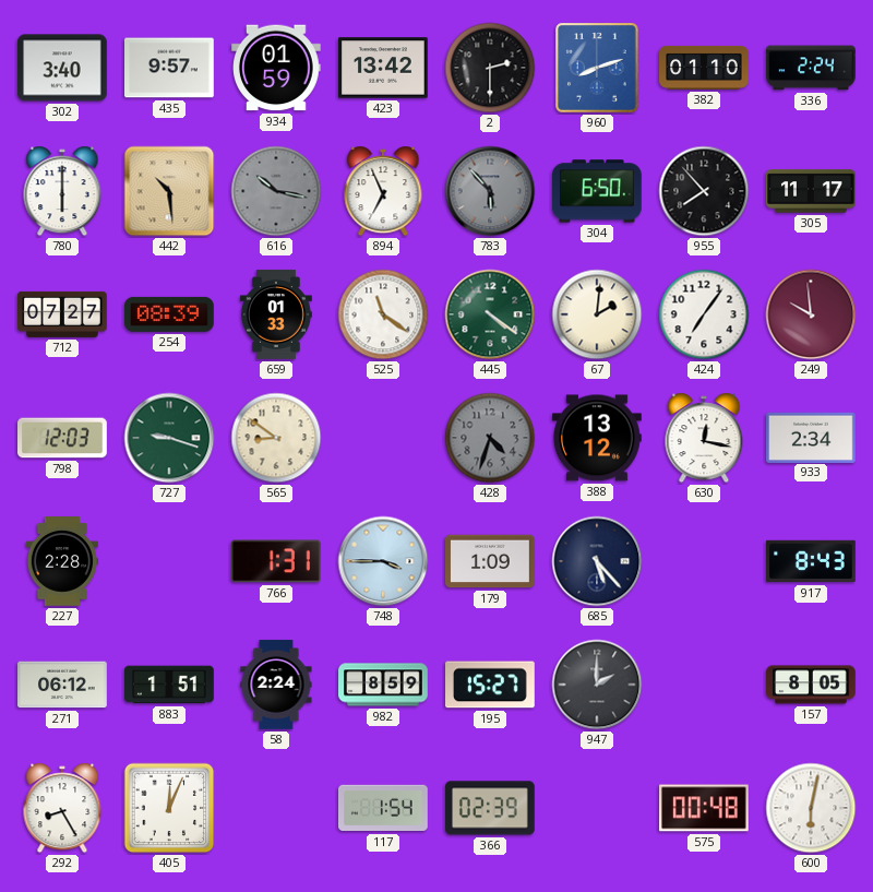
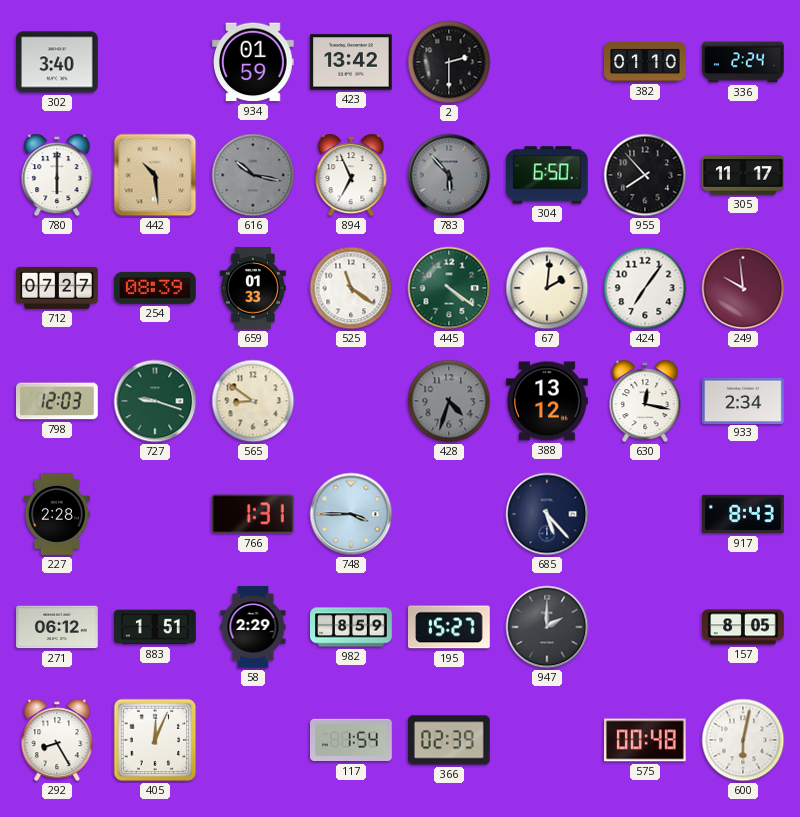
435: 9:57 -> none
960: 8:12 -> none
179: 1:09 -> none
58: 2:24 -> 2:29
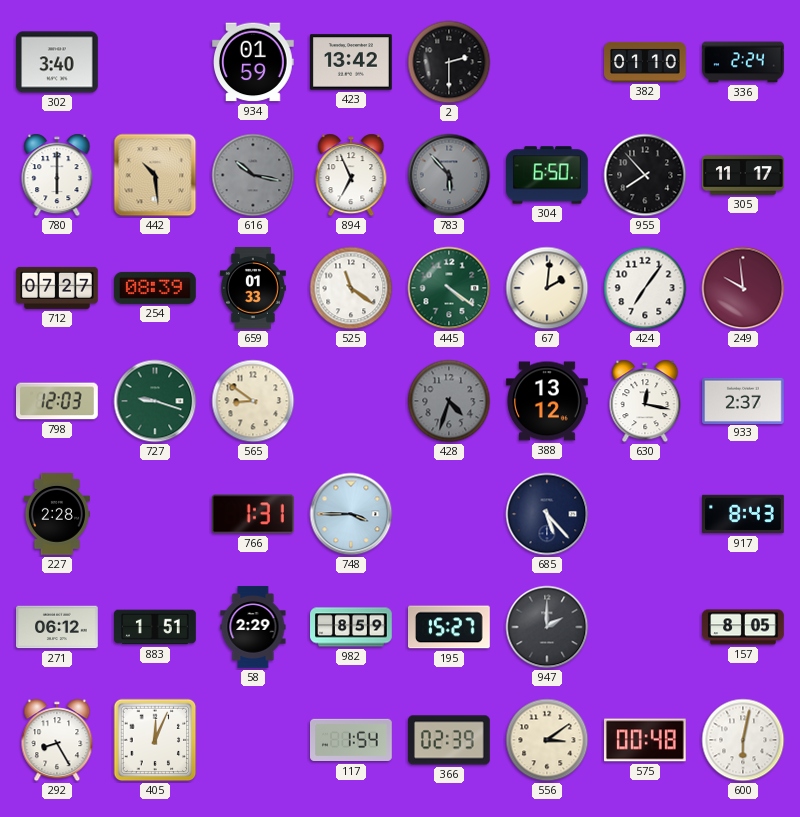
933: 2:34 -> 2:37
556: none -> 3:09
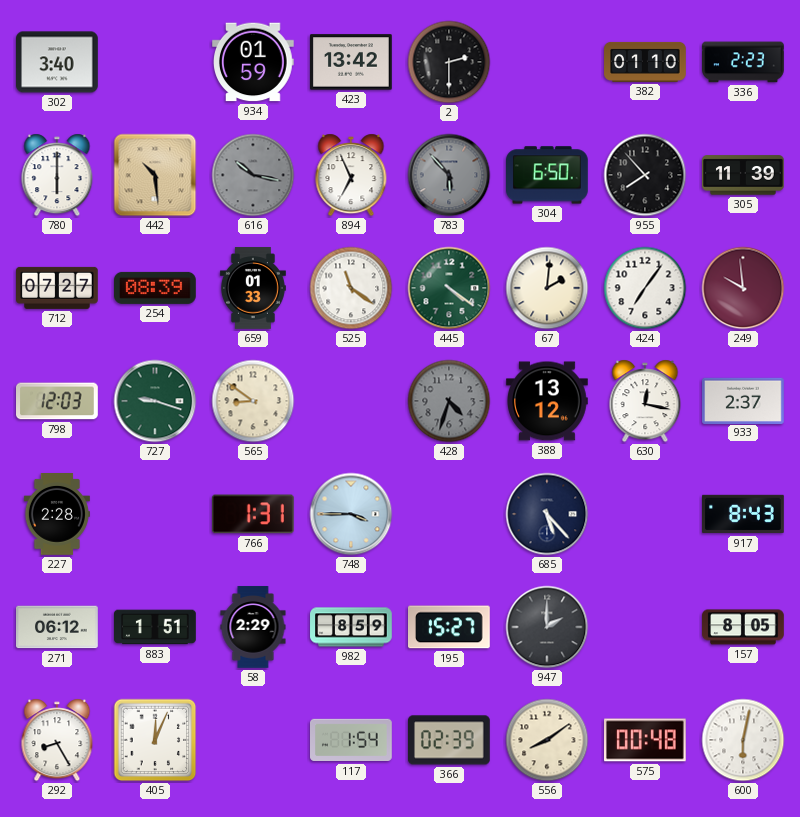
336: 2:24 -> 2:23
305: 11:17 -> 11:39
556: 3:09 -> 8:09
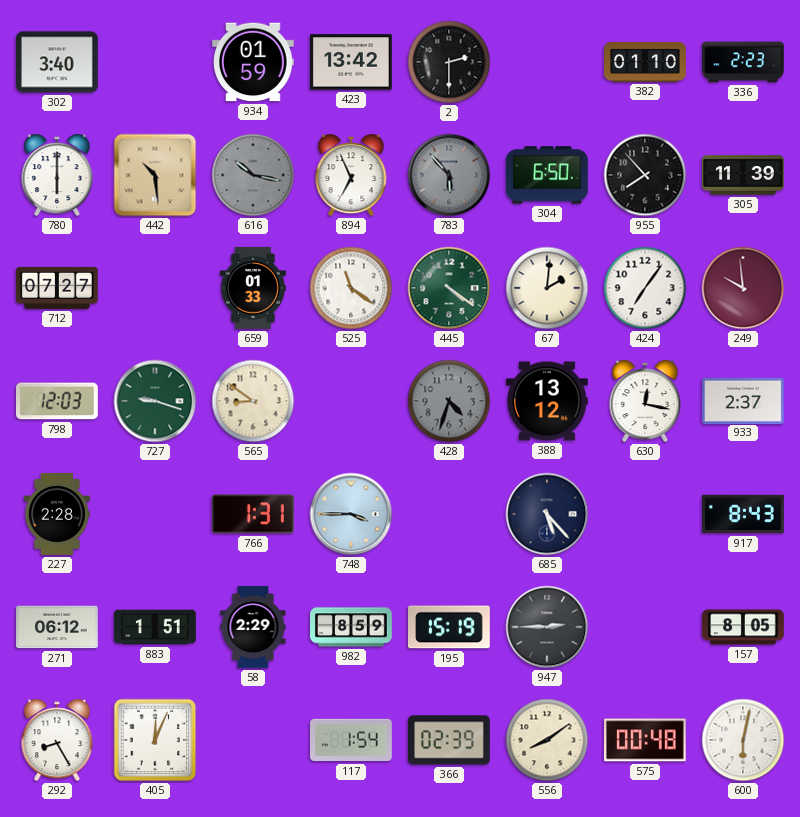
254: 08:39 -> none
195: 15:27 -> 15:19
947: 2:00 -> 2:45
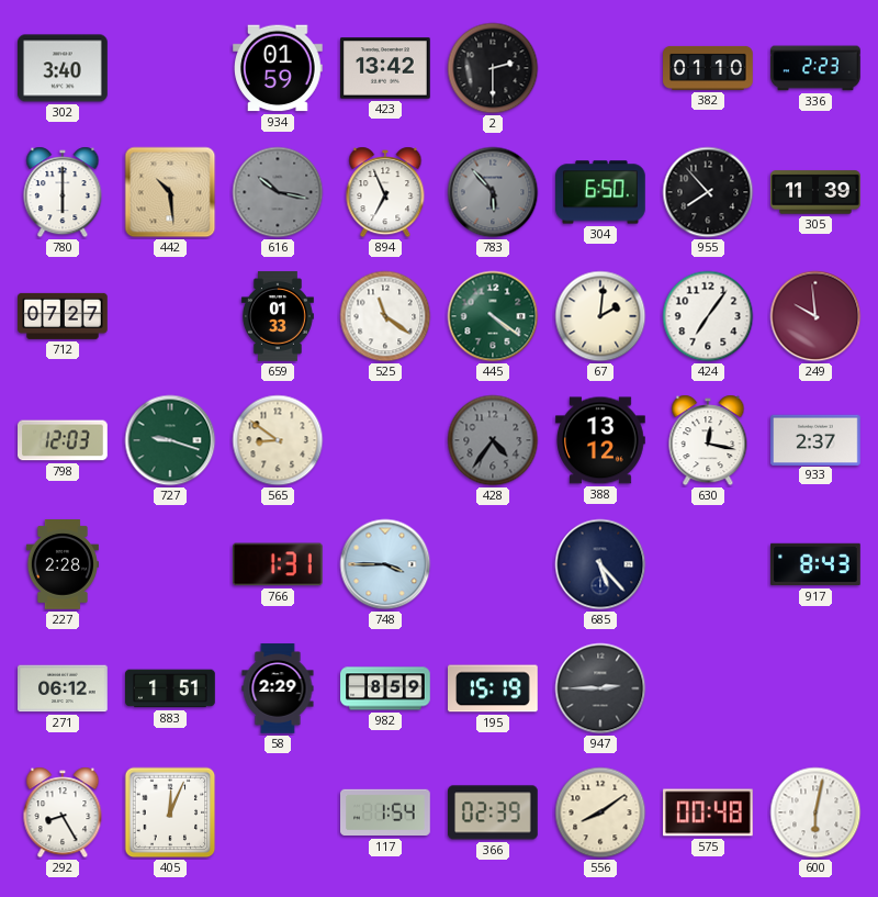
428: 4:33 -> 4:36
157: 8:05 -> none
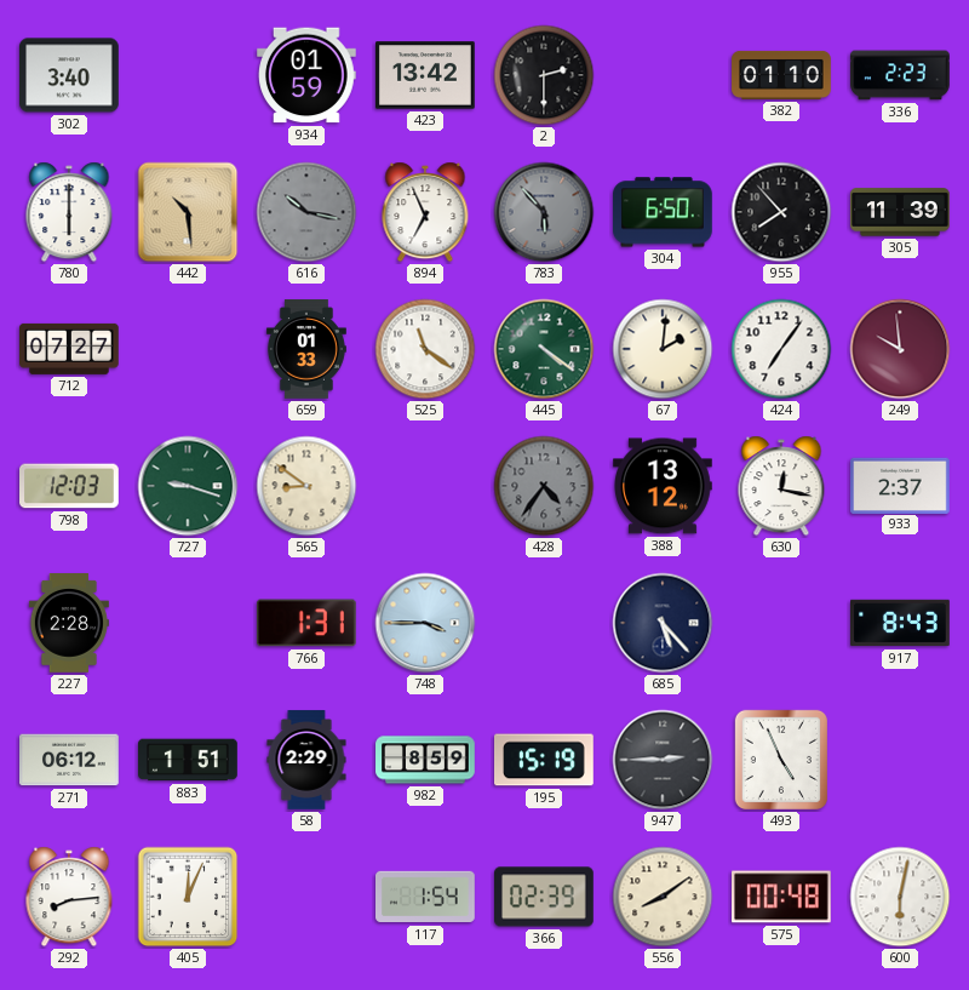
493: none -> 4:56
292: 8:25 -> 8:14
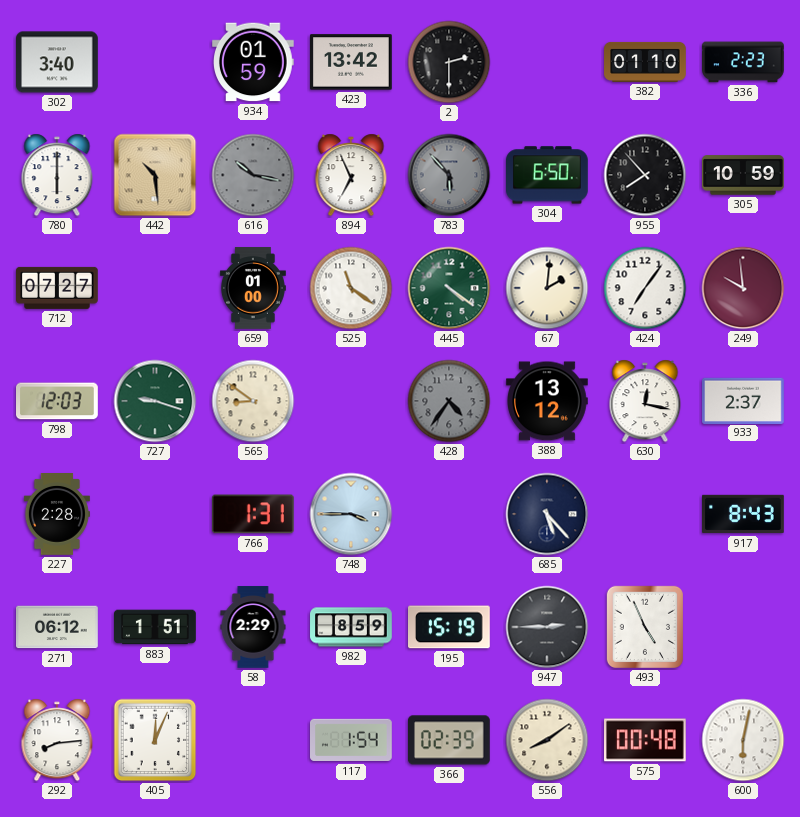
305: 11:39 -> 10:59
659: 01:33 -> 01:00
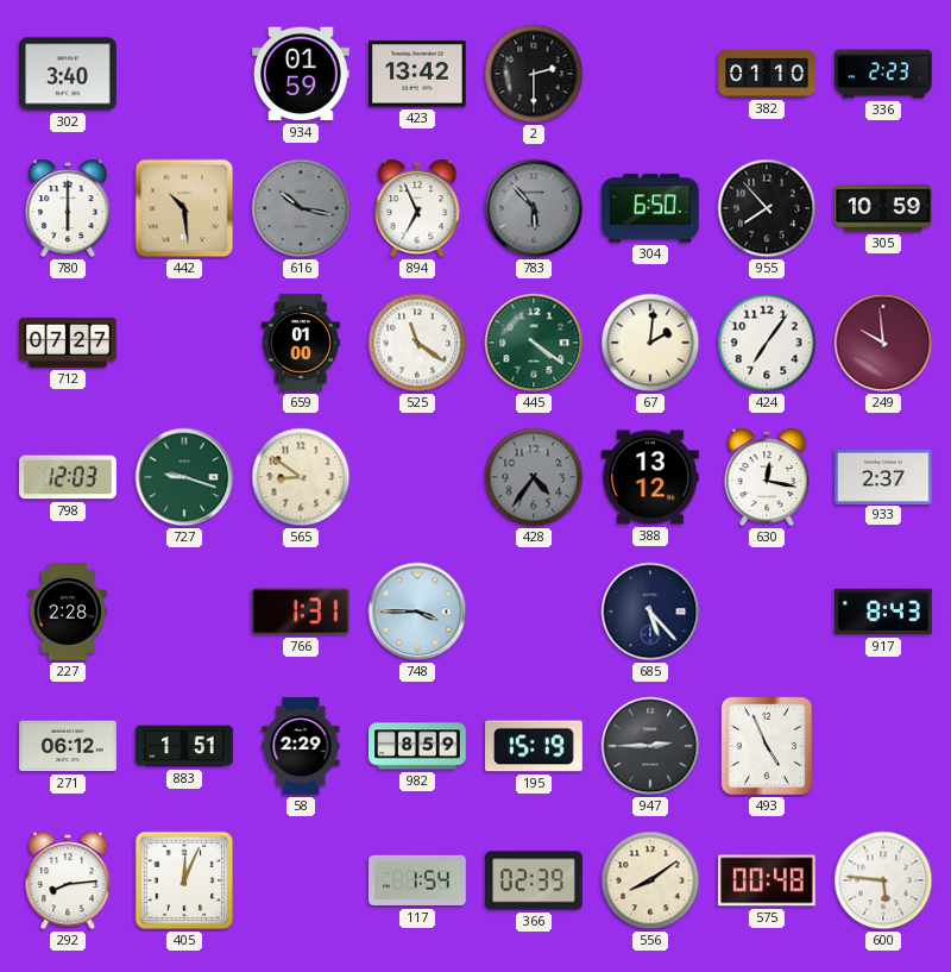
600: 6:02 -> 5:46
